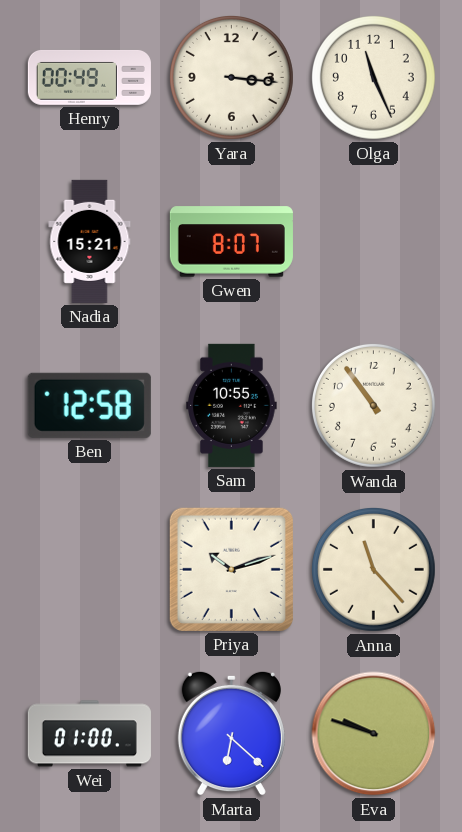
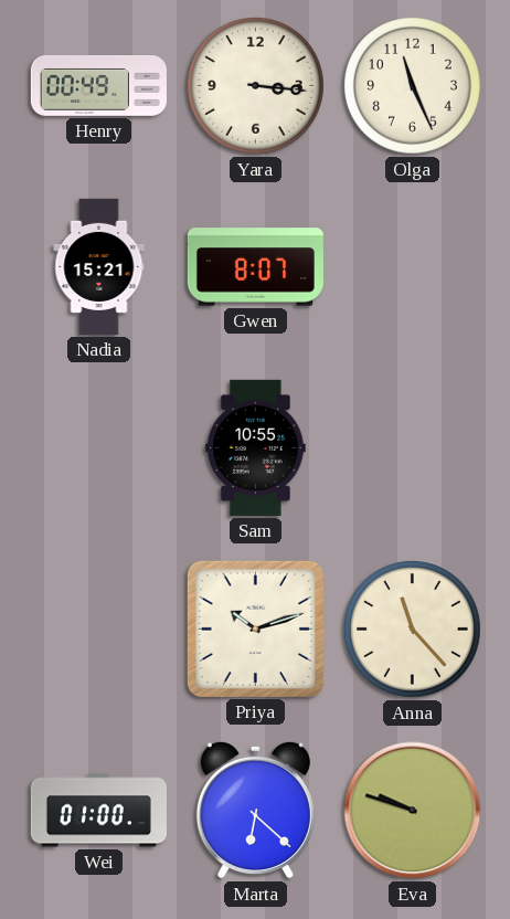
Ben: 12:58 -> none
Wanda: 10:54 -> none
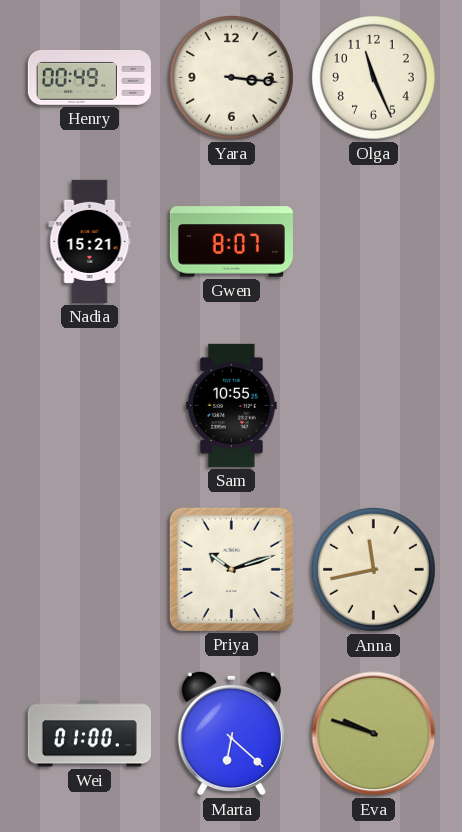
Anna: 11:23 -> 11:43
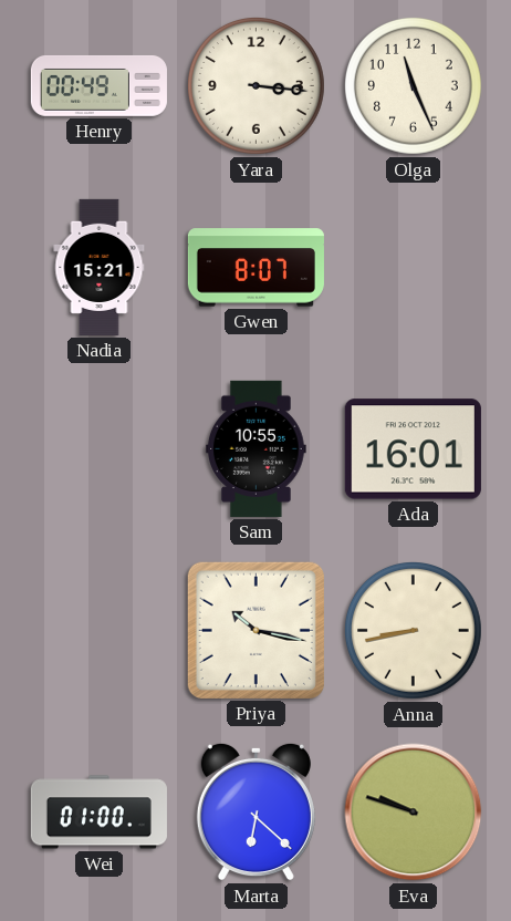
Ada: none -> 16:01
Priya: 10:12 -> 10:17
Anna: 11:43 -> 8:43
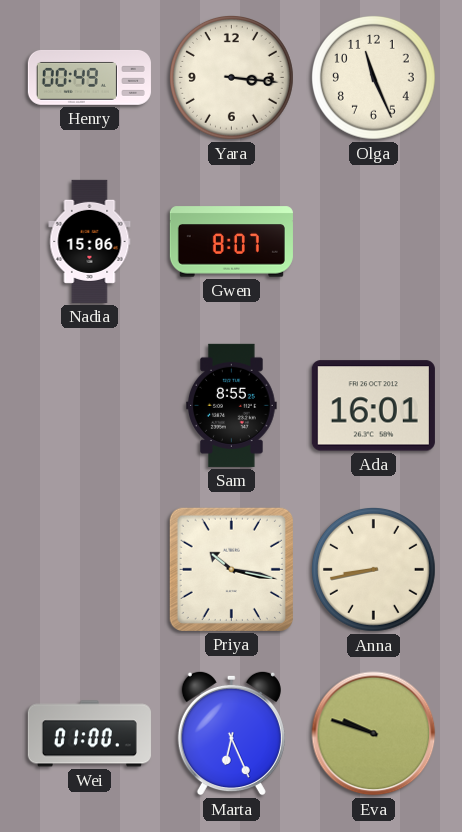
Nadia: 15:21 -> 15:06
Sam: 10:55 -> 8:55
Marta: 6:22 -> 6:26
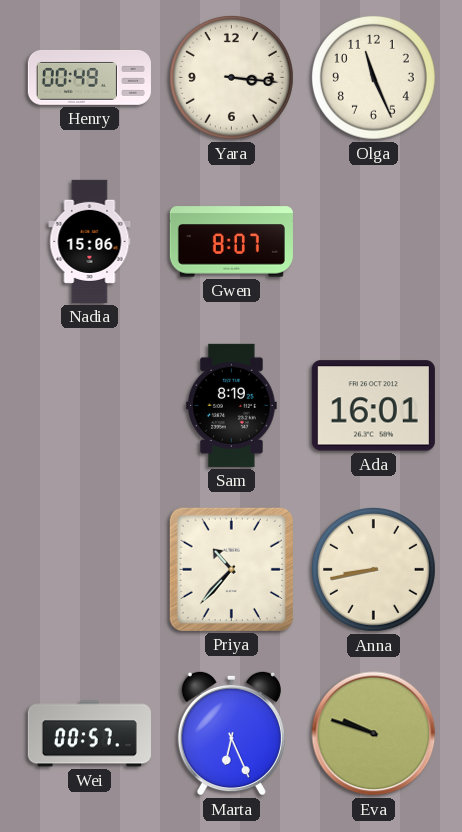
Sam: 8:55 -> 8:19
Priya: 10:17 -> 10:37
Wei: 01:00 -> 00:57
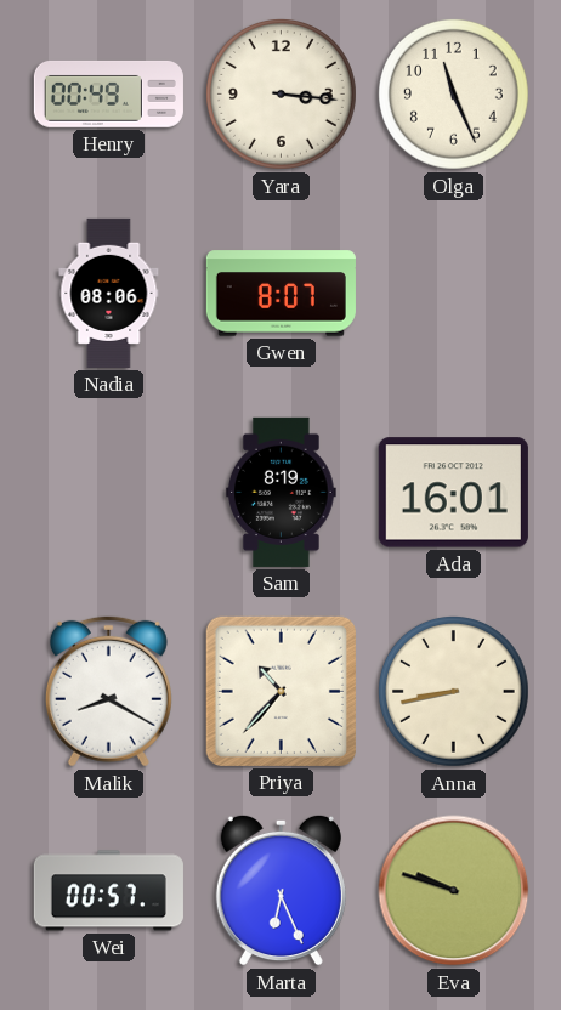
Nadia: 15:06 -> 08:06
Malik: none -> 8:20
